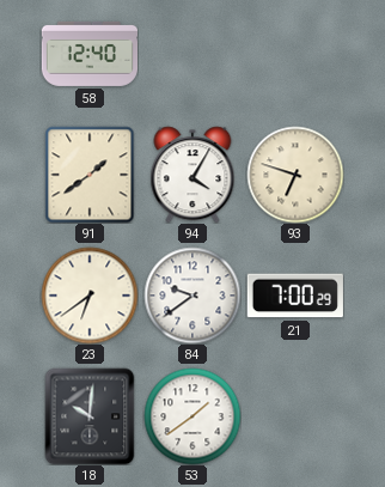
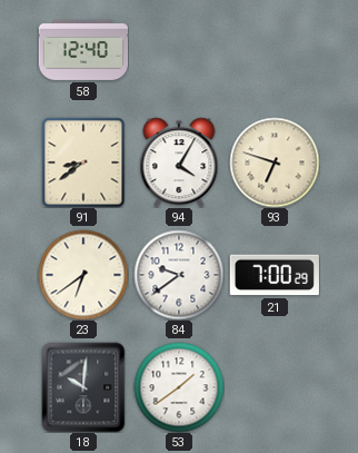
91: 1:39 -> 8:39
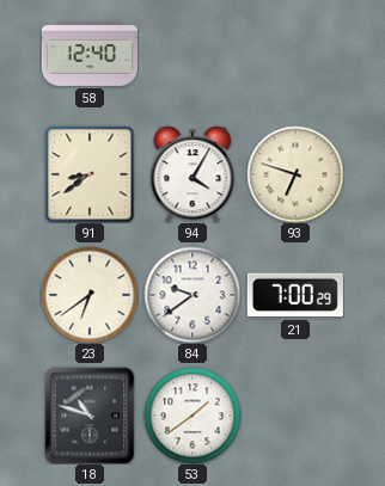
18: 10:01 -> 10:48
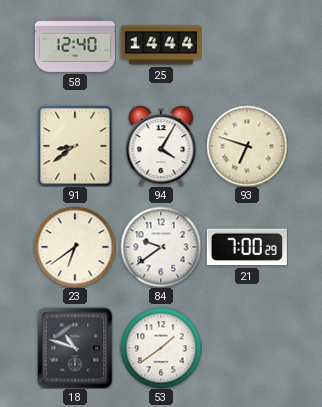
25: none -> 14:44
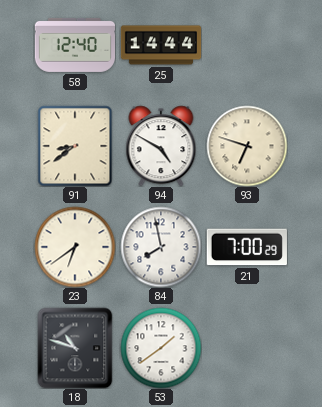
94: 4:05 -> 4:50
84: 9:39 -> 7:58
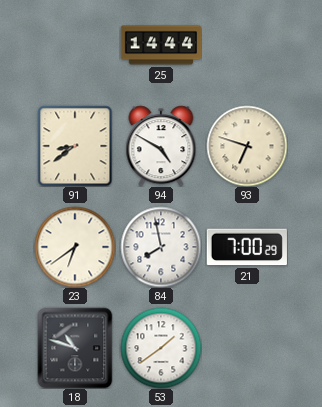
58: 12:40 -> none
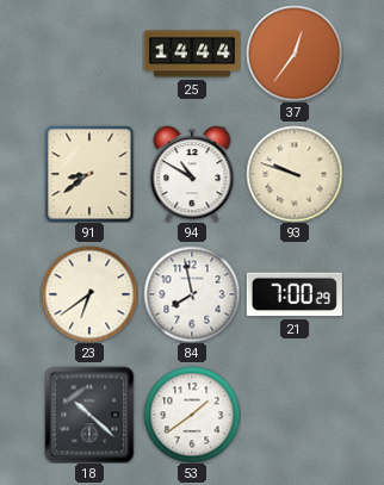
37: none -> 12:36
94: 4:50 -> 10:50
93: 6:48 -> 9:48
18: 10:48 -> 10:22
